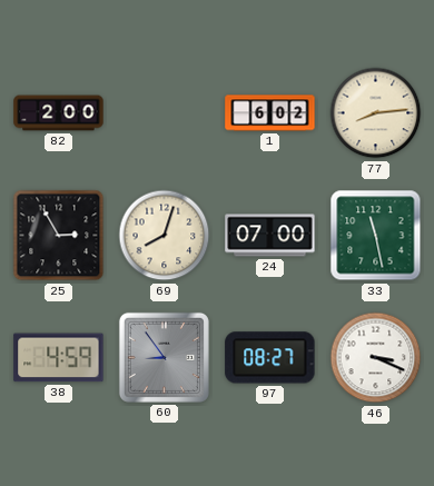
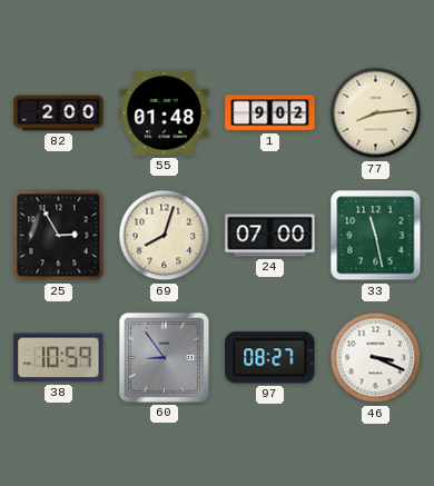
55: none -> 01:48
1: 6:02 -> 9:02
38: 4:59 -> 10:59
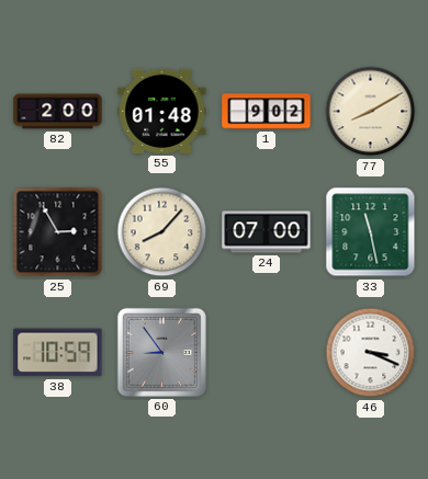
77: 8:14 -> 8:10
69: 8:03 -> 8:07
97: 08:27 -> none
